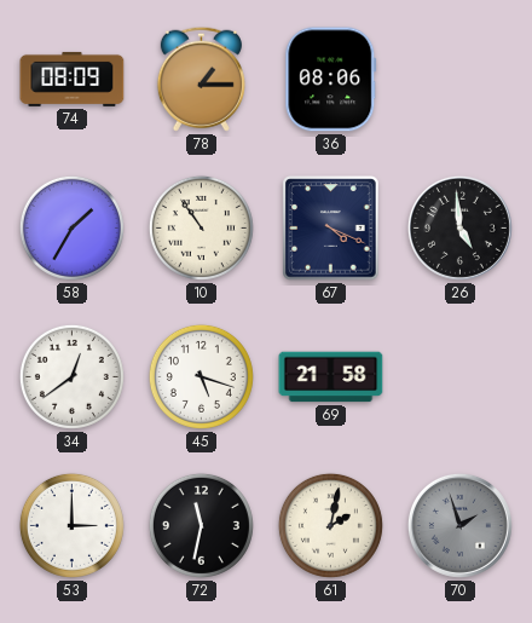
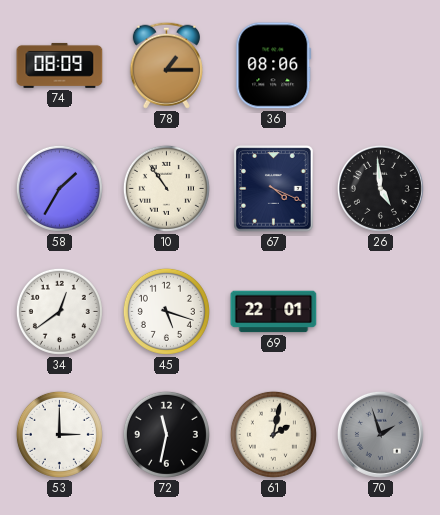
69: 21:58 -> 22:01
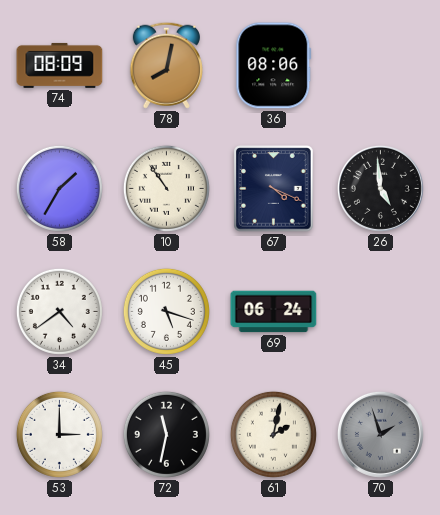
78: 1:15 -> 8:02
34: 12:39 -> 4:39
69: 22:01 -> 06:24
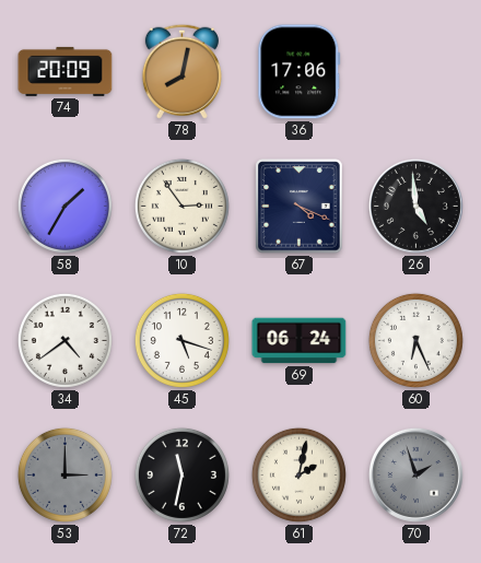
74: 08:09 -> 20:09
36: 08:06 -> 17:06
10: 10:54 -> 2:54
60: none -> 6:26
53 dial: white -> grey
